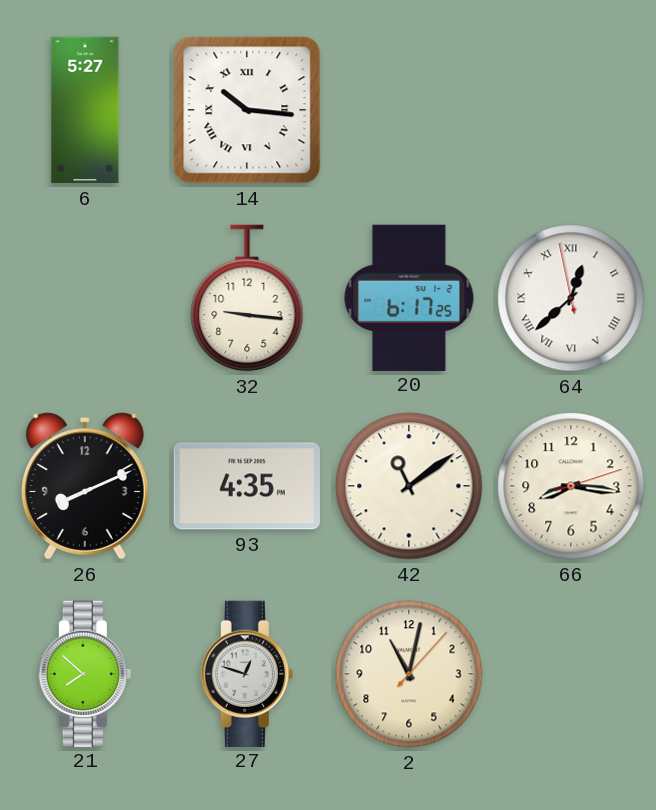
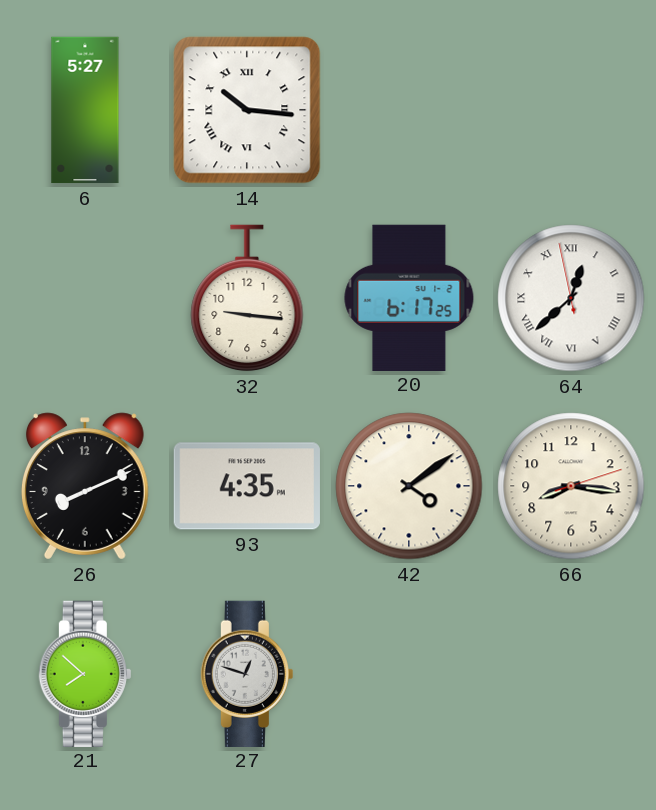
42: 11:09 -> 4:09
2: 11:02 -> none
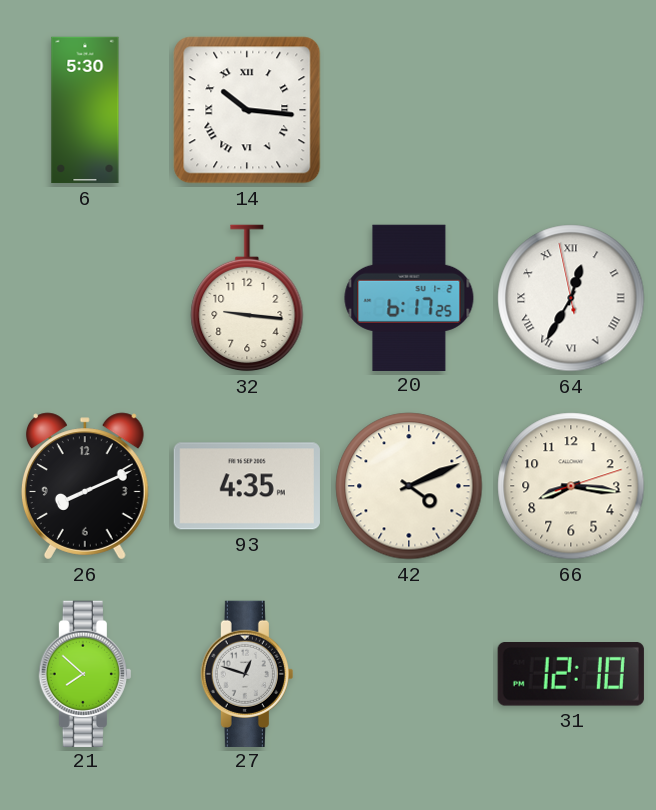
6: 5:27 -> 5:30
64: 12:37 -> 12:34
42: 4:09 -> 4:11
31: none -> 12:10
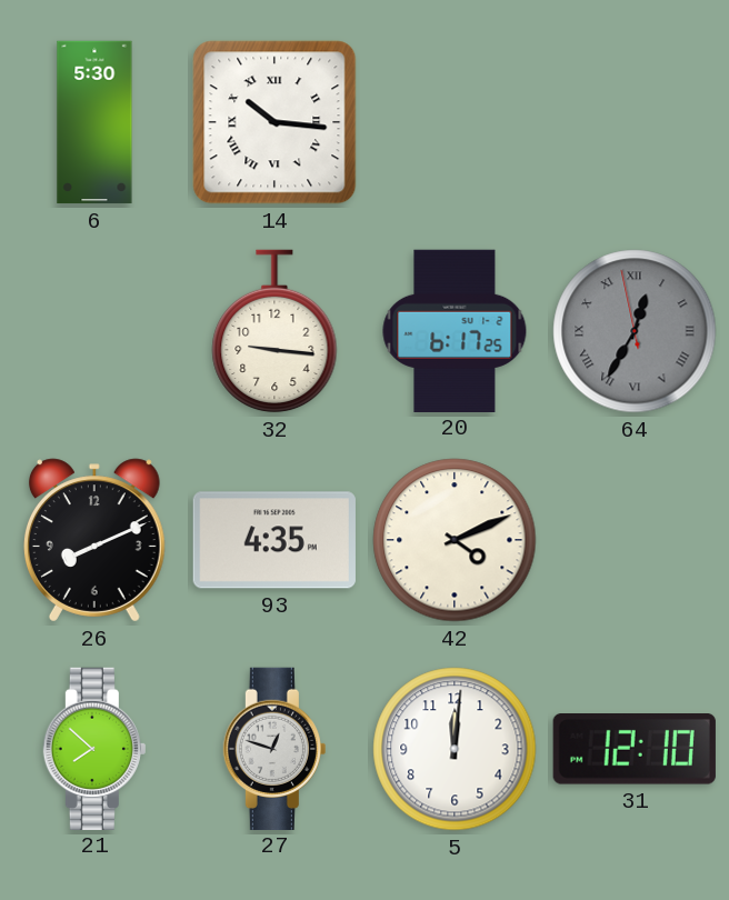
64 dial: white -> grey
66: 8:16 -> none
5: none -> 12:01
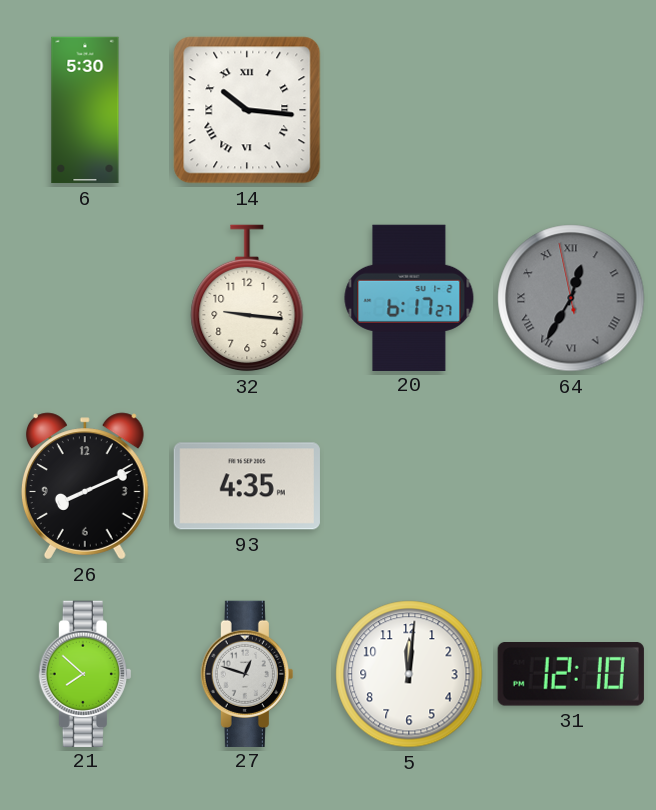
20: 6:17:25 -> 6:17:27
42: 4:11 -> none
